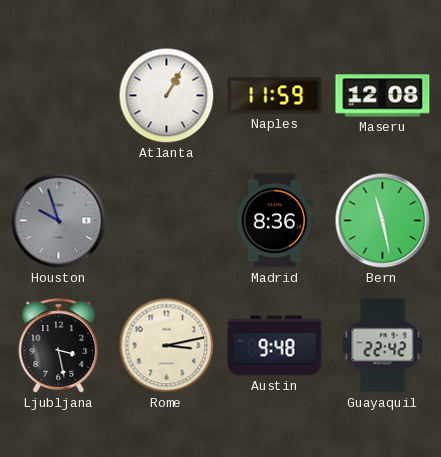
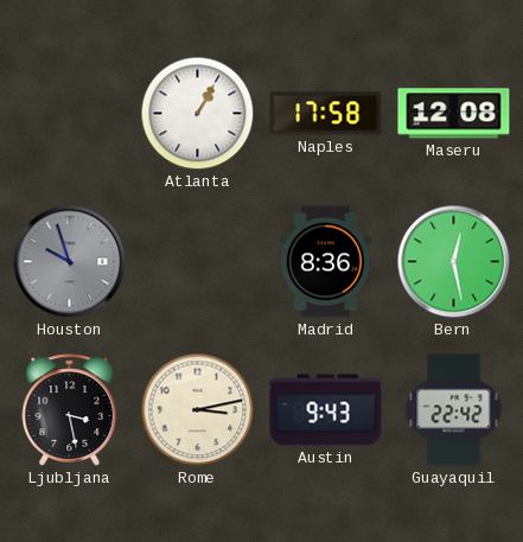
Naples: 11:59 -> 17:58
Bern: 11:28 -> 12:28
Austin: 9:48 -> 9:43
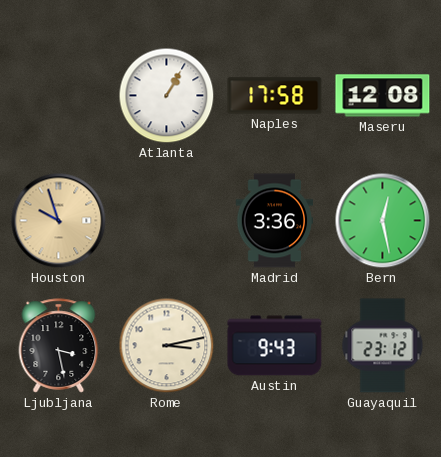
Houston dial: grey -> champagne
Madrid: 8:36 -> 3:36
Guayaquil: 22:42 -> 23:12
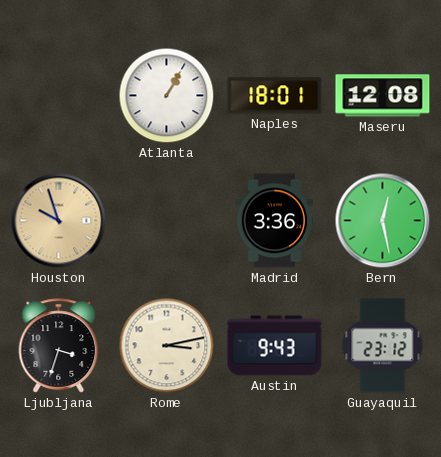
Naples: 17:58 -> 18:01
Ljubljana: 3:28 -> 3:33
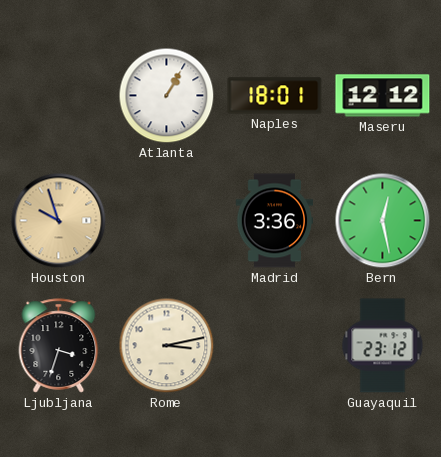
Maseru: 12:08 -> 12:12
Austin: 9:43 -> none
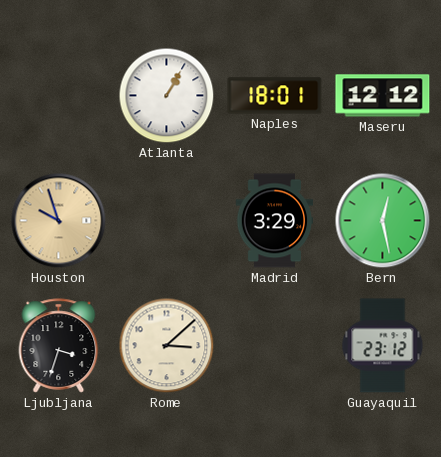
Madrid: 3:36 -> 3:29
Rome: 3:13 -> 3:08
